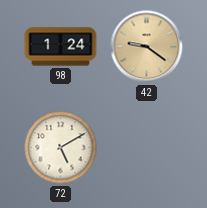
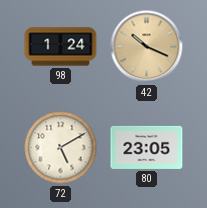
42: 9:21 -> 10:19
80: none -> 23:05
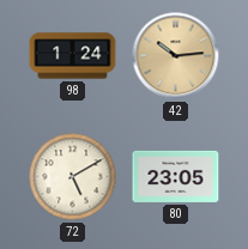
42: 10:19 -> 10:14
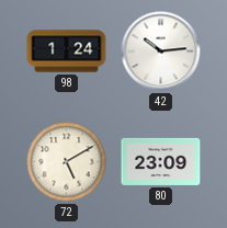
42 dial: champagne -> white
80: 23:05 -> 23:09
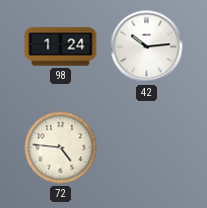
72: 5:10 -> 4:46
80: 23:09 -> none
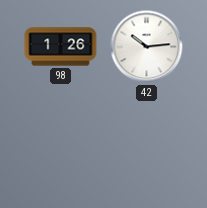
98: 1:24 -> 1:26
72: 4:46 -> none
